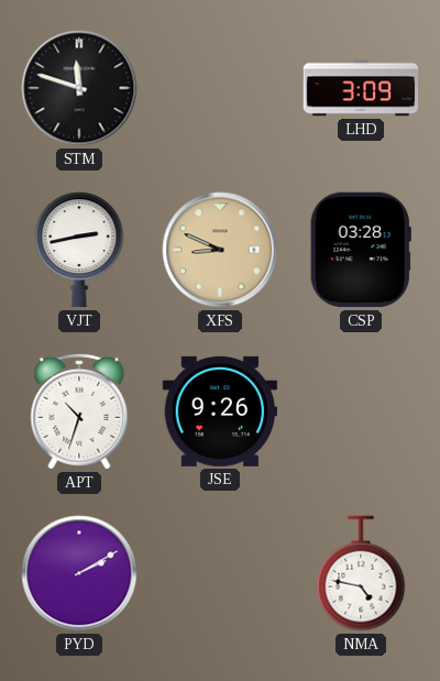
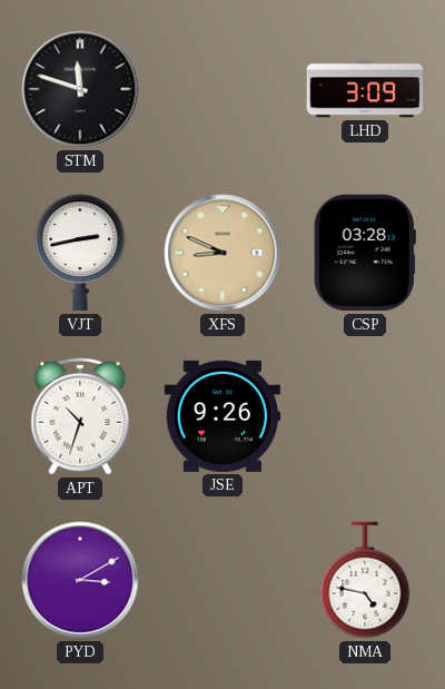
PYD: 2:10 -> 3:10
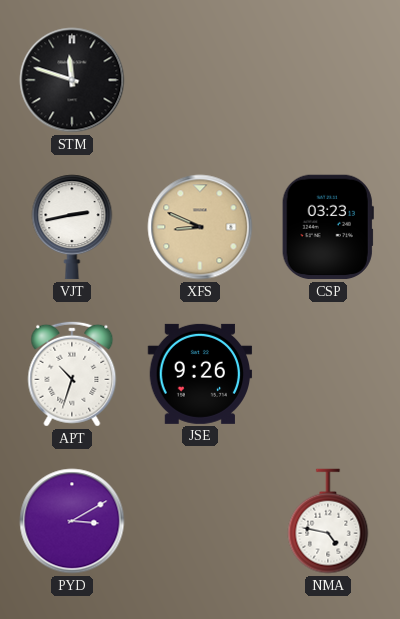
LHD: 3:09 -> none
CSP: 03:28 -> 03:23
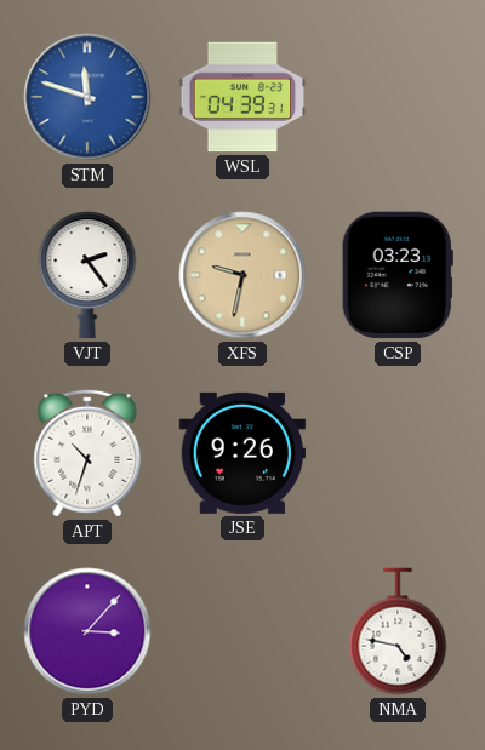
STM dial: black -> blue
WSL: none -> 04:39
VJT: 2:43 -> 2:24
XFS: 8:49 -> 9:32
PYD: 3:10 -> 3:07
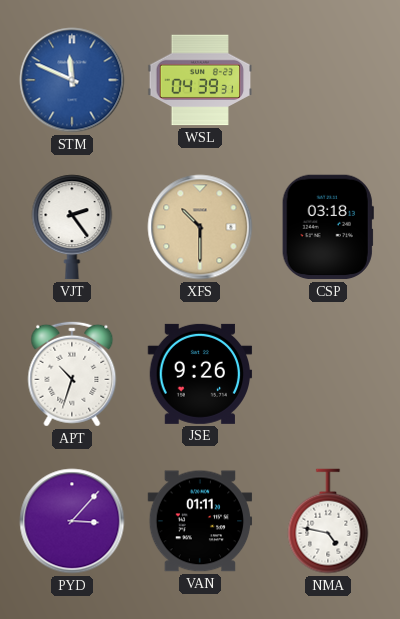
STM: 11:48 -> 11:49
XFS: 9:32 -> 10:30
CSP: 03:23 -> 03:18
VAN: none -> 01:11
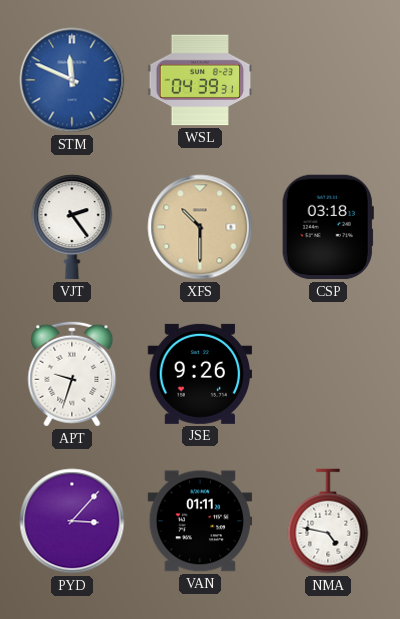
APT: 10:33 -> 9:33
